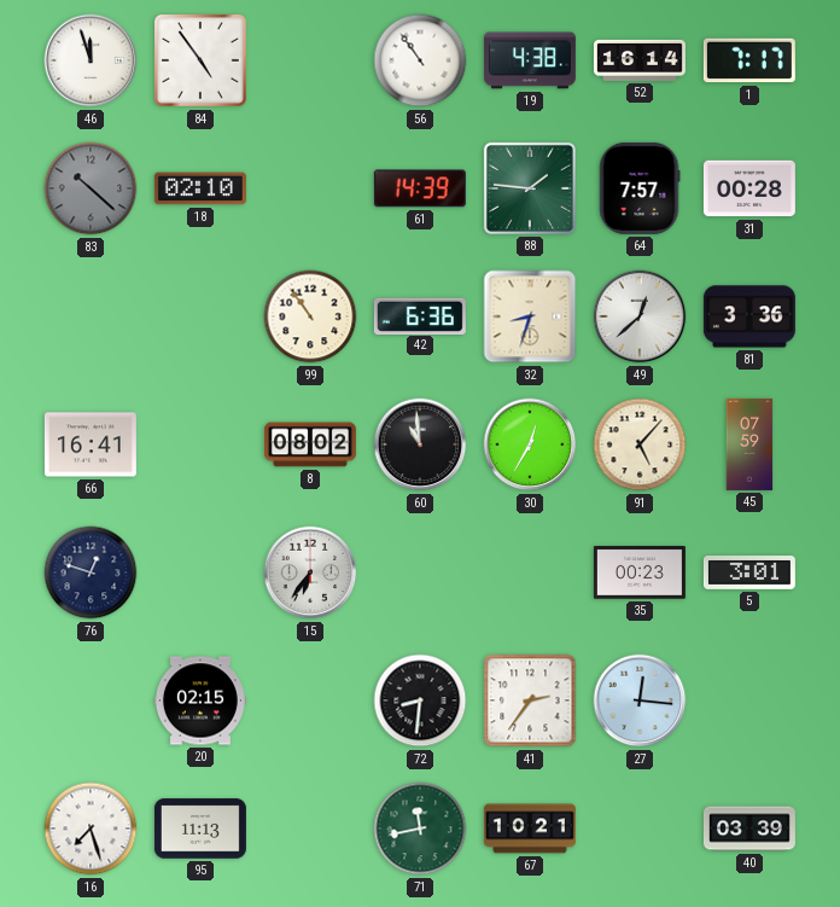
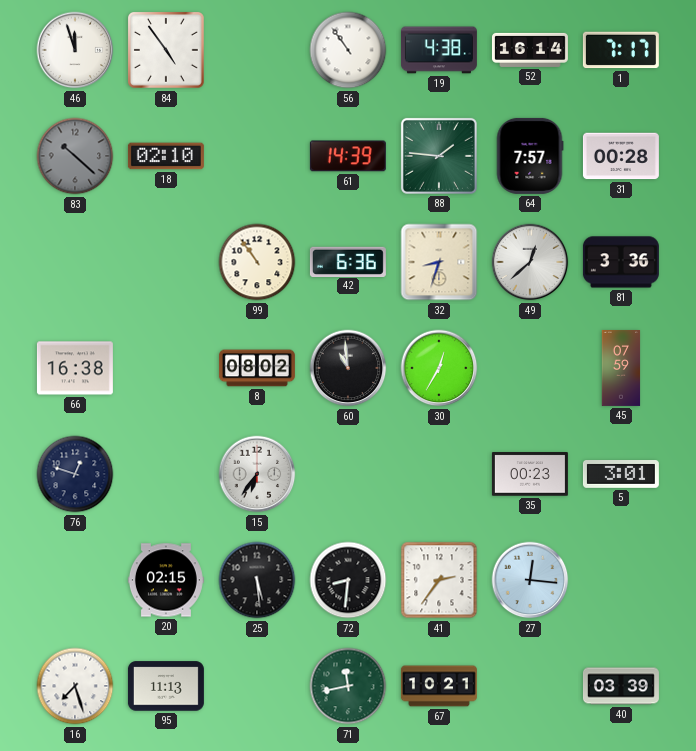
66: 16:41 -> 16:38
91: 5:07 -> none
25: none -> 5:29
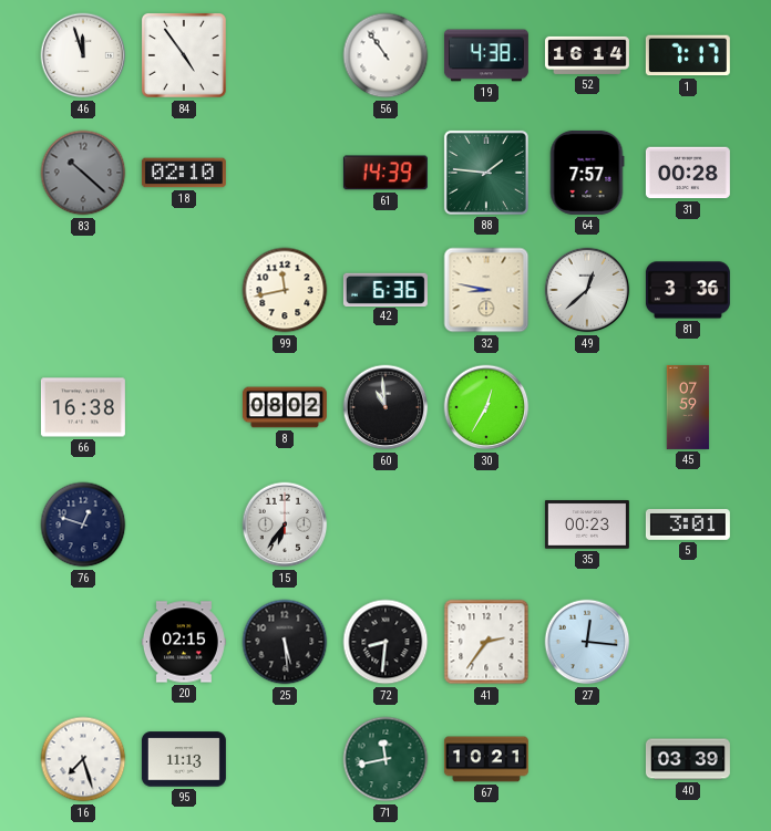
99: 10:54 -> 11:43
32: 8:33 -> 8:47
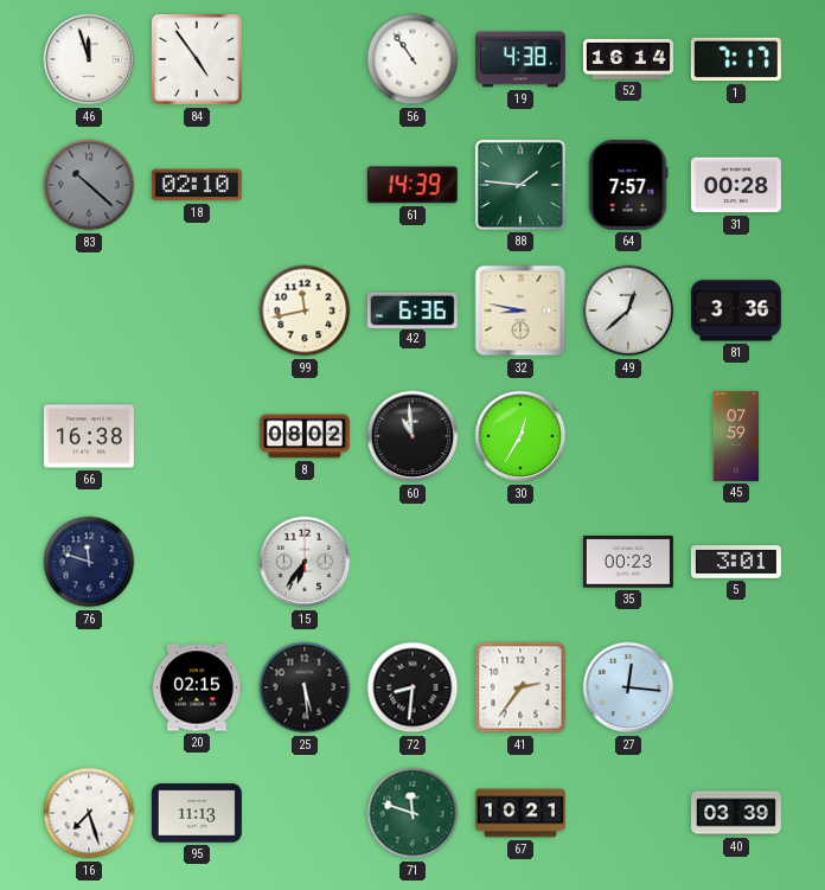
76: 12:48 -> 11:48
71: 11:43 -> 11:48
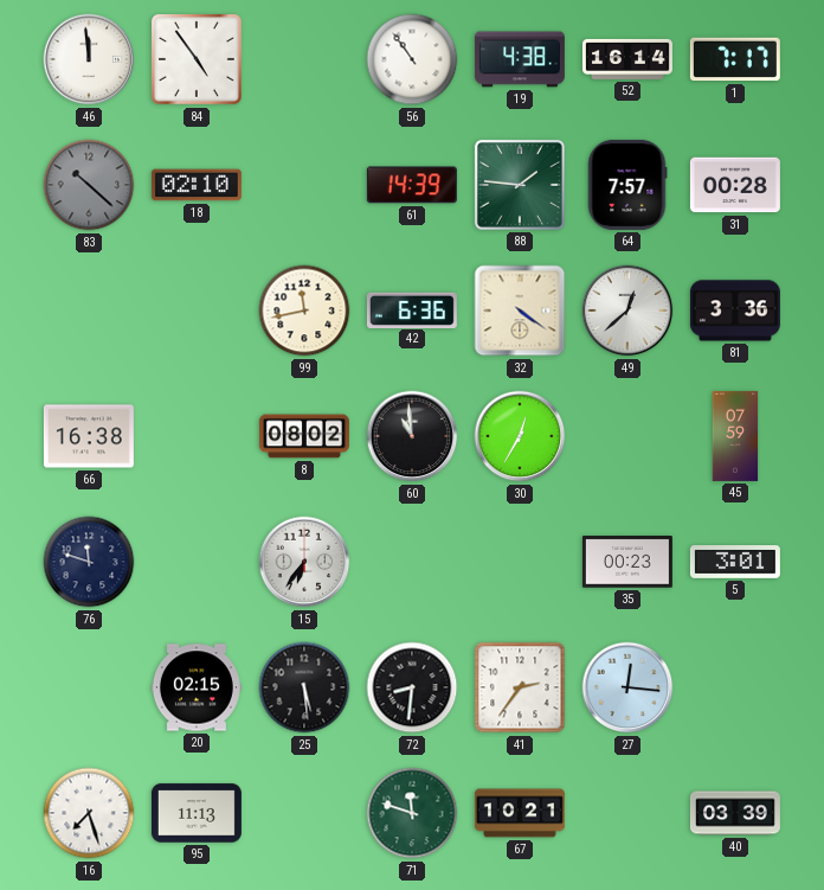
46: 11:57 -> 11:59
32: 8:47 -> 4:21
